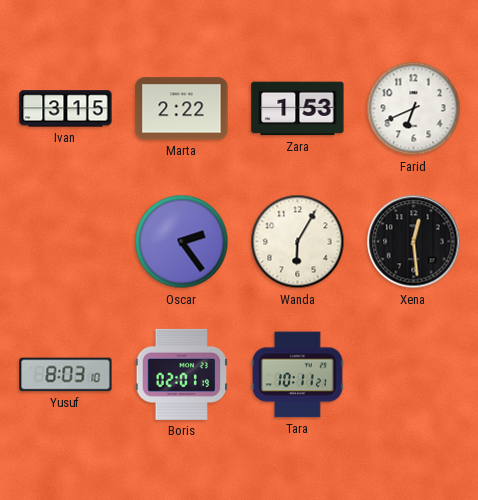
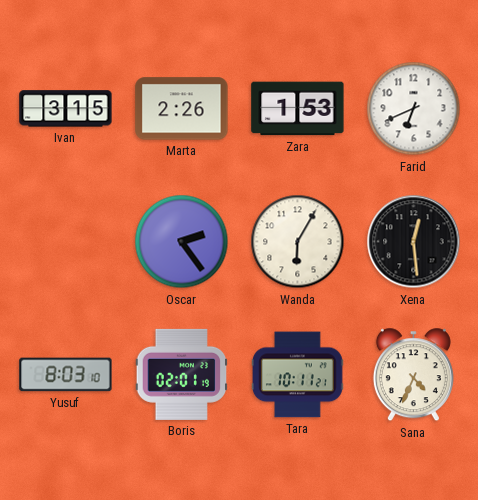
Marta: 2:22 -> 2:26
Sana: none -> 4:34
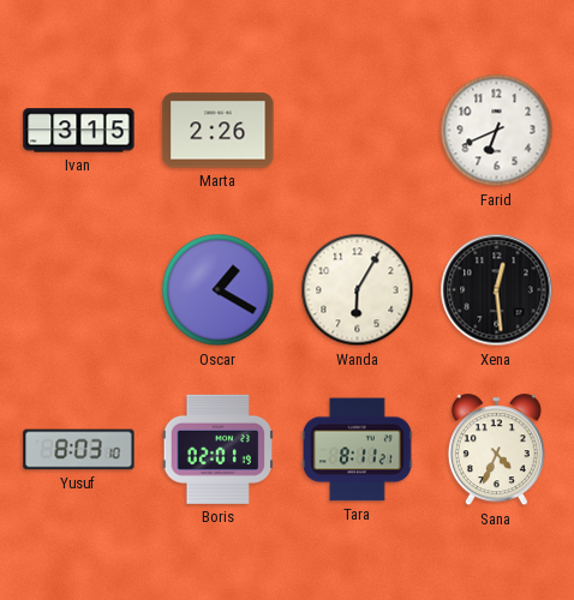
Zara: 1:53 -> none
Oscar: 2:24 -> 1:20
Tara: 10:11 -> 8:11
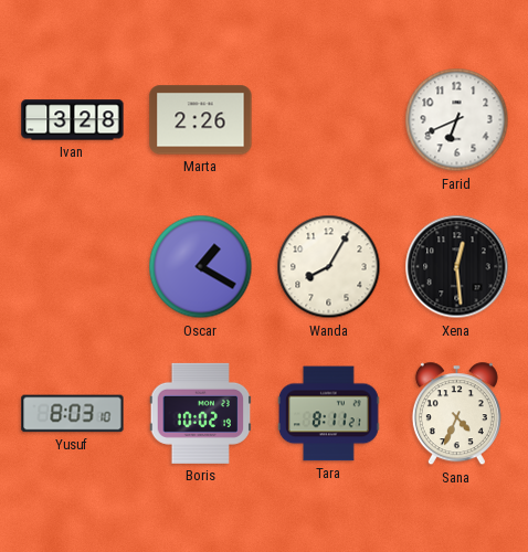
Ivan: 3:15 -> 3:28
Wanda: 6:05 -> 8:05
Boris: 02:01 -> 10:02
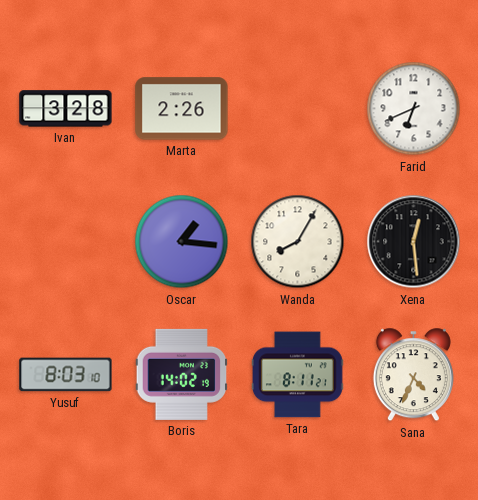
Oscar: 1:20 -> 1:16
Boris: 10:02 -> 14:02
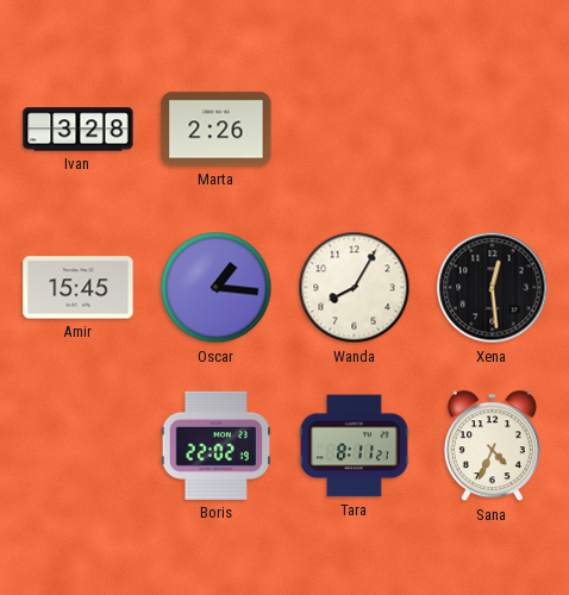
Farid: 6:41 -> none
Amir: none -> 15:45
Yusuf: 8:03 -> none
Boris: 14:02 -> 22:02
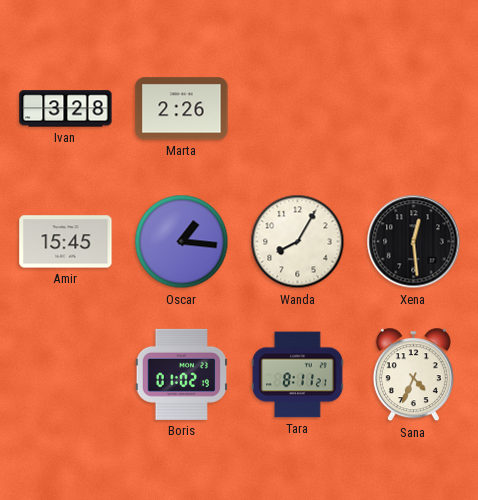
Boris: 22:02 -> 01:02
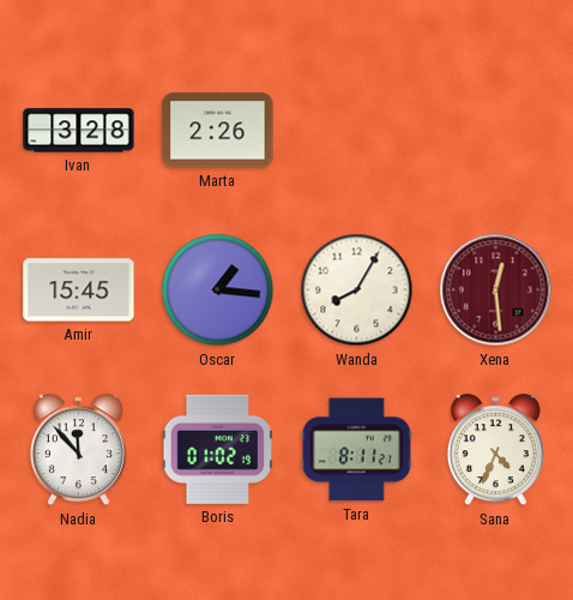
Xena dial: black -> burgundy
Nadia: none -> 11:53
